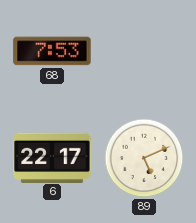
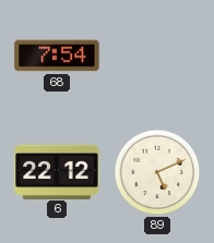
68: 7:53 -> 7:54
6: 22:17 -> 22:12
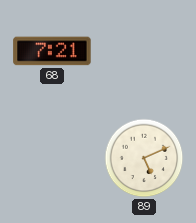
68: 7:54 -> 7:21
6: 22:12 -> none
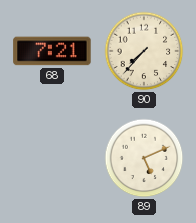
90: none -> 7:37
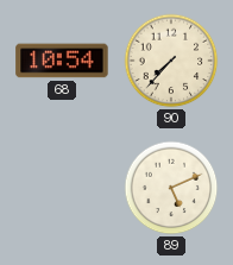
68: 7:21 -> 10:54
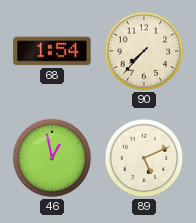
68: 10:54 -> 1:54
46: none -> 12:58
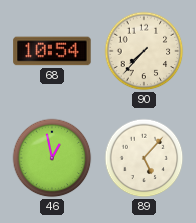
68: 1:54 -> 10:54
89: 5:11 -> 5:07
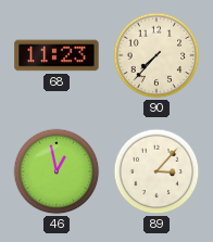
68: 10:54 -> 11:23
89: 5:07 -> 3:07
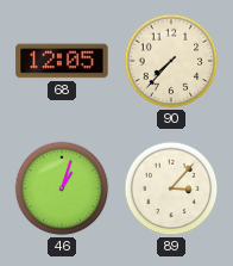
68: 11:23 -> 12:05
46: 12:58 -> 1:03
